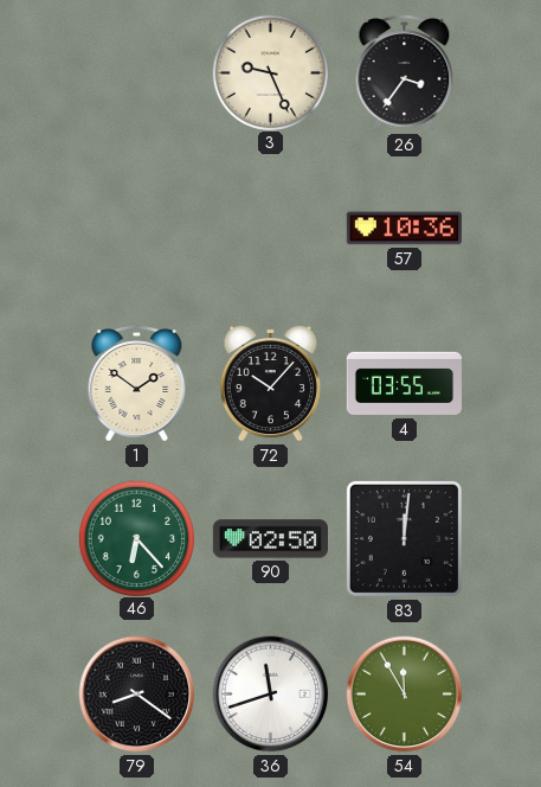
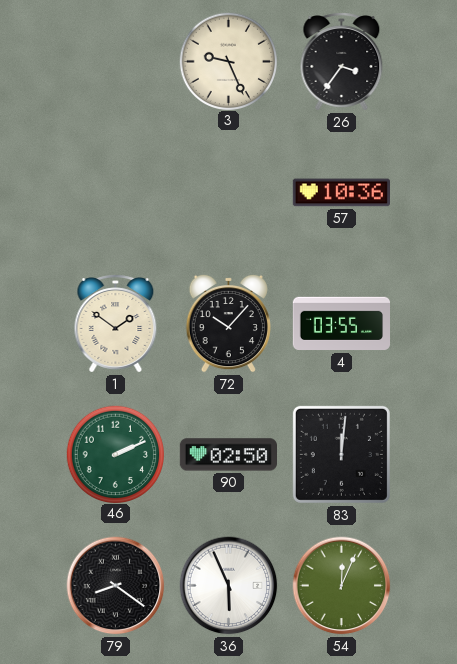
46: 6:23 -> 2:11
36: 11:42 -> 5:56
54: 11:55 -> 12:04
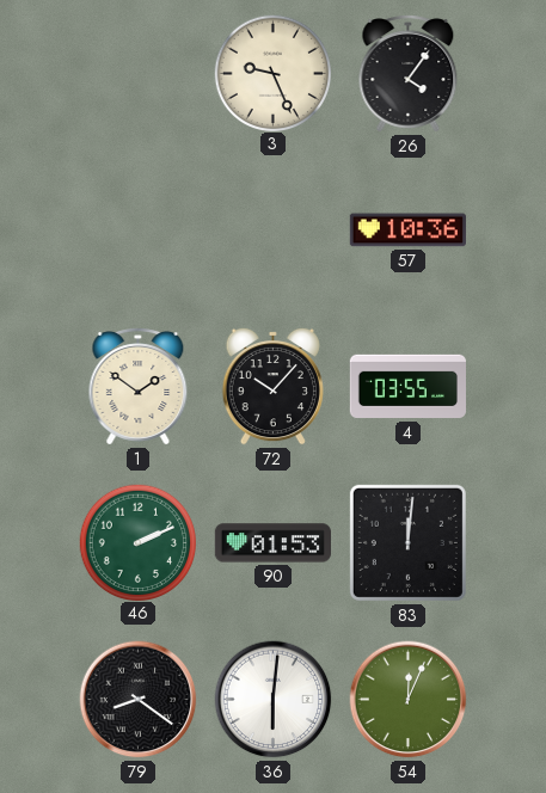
26: 3:36 -> 4:06
90: 02:50 -> 01:53
36: 5:56 -> 6:01
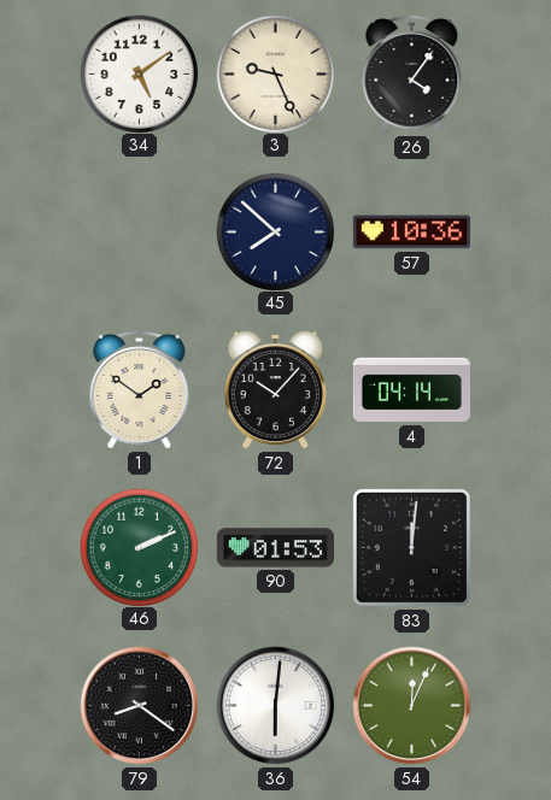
34: none -> 5:09
45: none -> 7:52
4: 03:55 -> 04:14
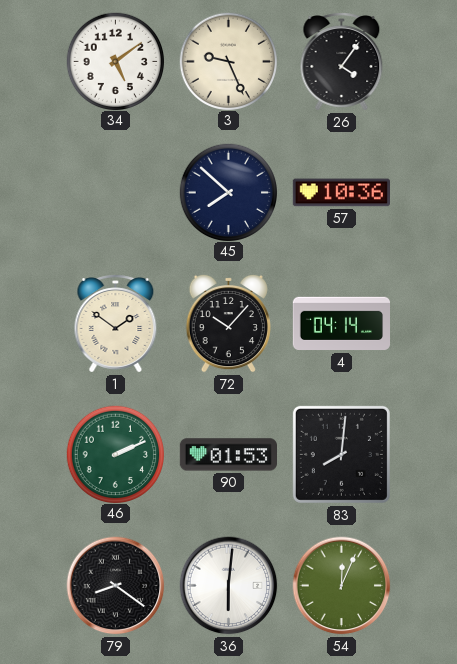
83: 12:01 -> 8:01
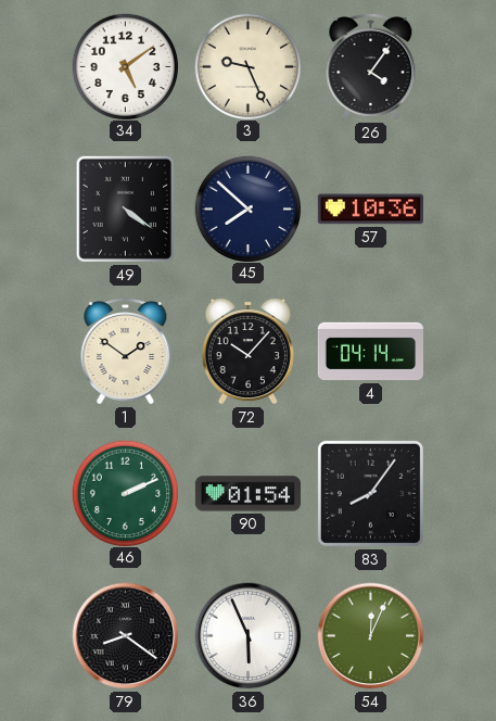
49: none -> 4:21
90: 01:53 -> 01:54
83: 8:01 -> 8:06
36: 6:01 -> 5:56
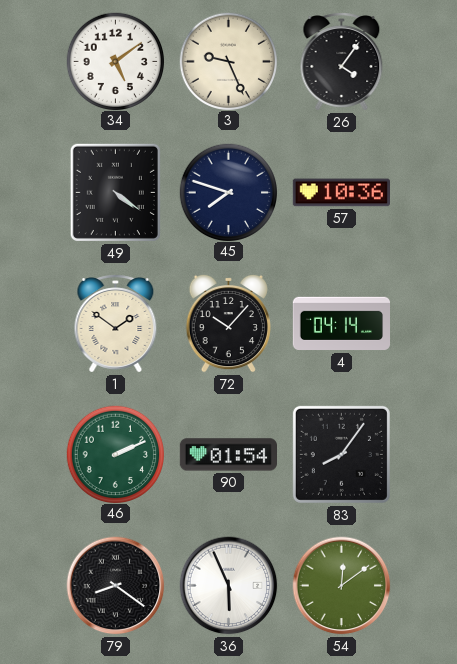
45: 7:52 -> 7:48
54: 12:04 -> 12:09
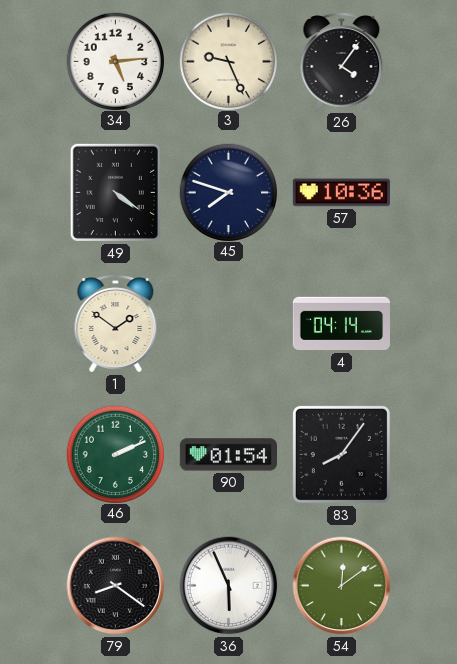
34: 5:09 -> 5:14
72: 10:07 -> none
